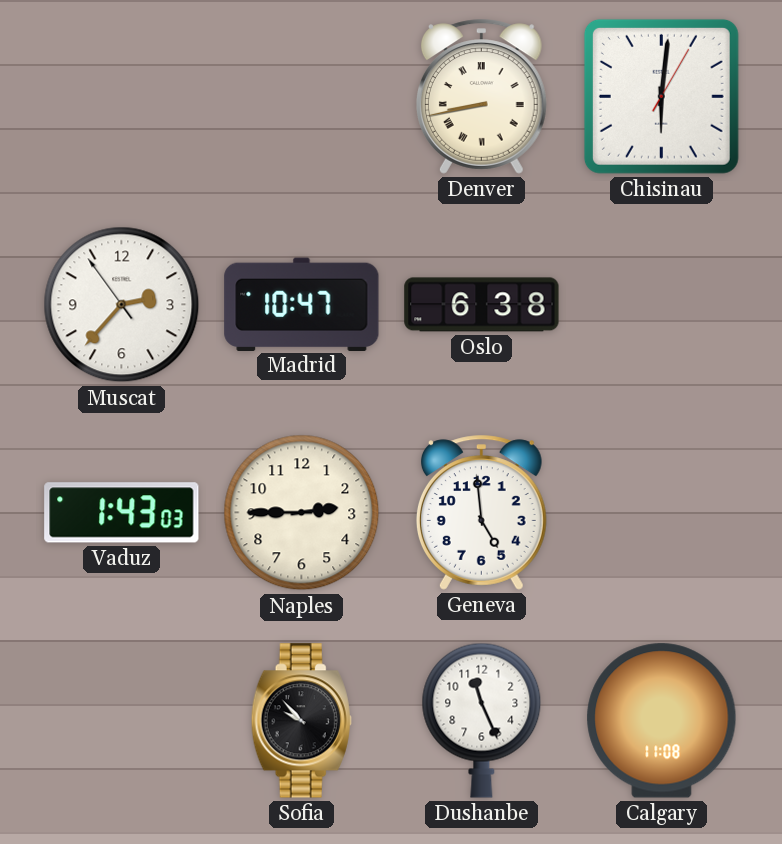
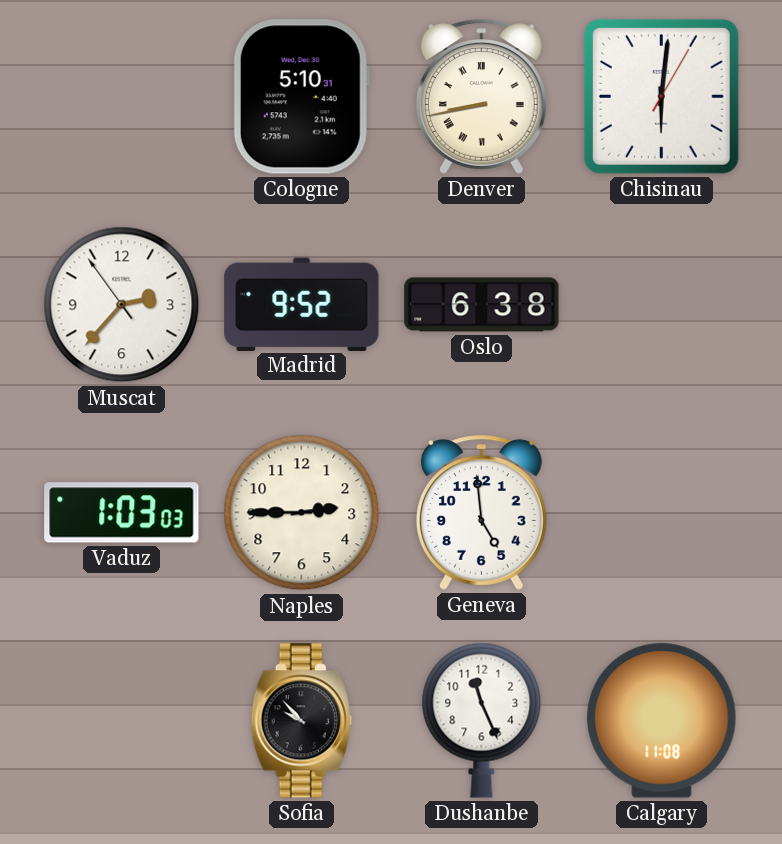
Cologne: none -> 5:10
Madrid: 10:47 -> 9:52
Vaduz: 1:43 -> 1:03
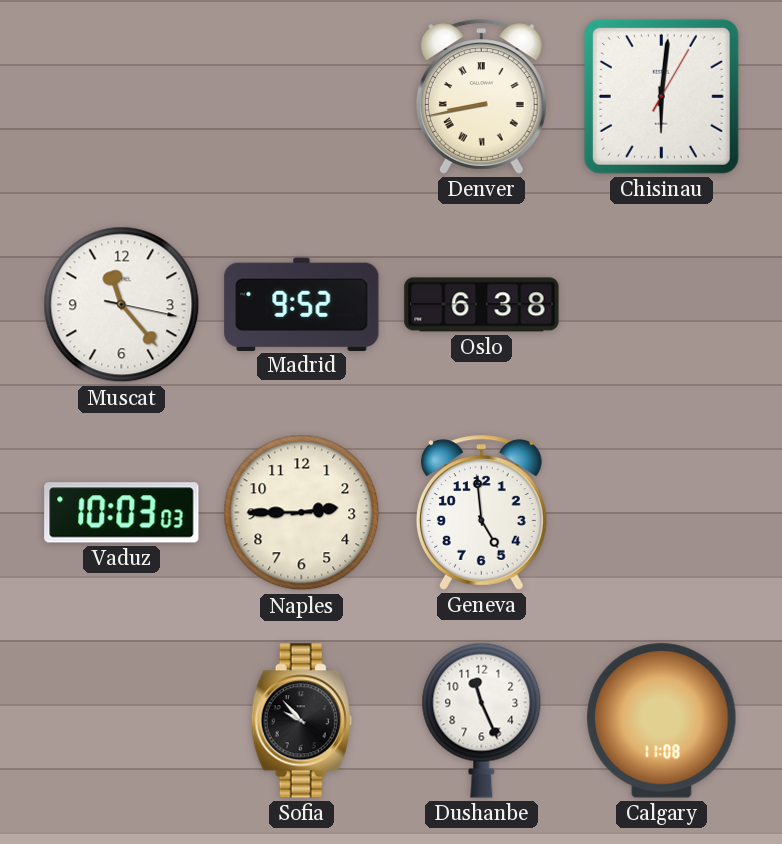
Cologne: 5:10 -> none
Muscat: 2:36 -> 11:23
Vaduz: 1:03 -> 10:03
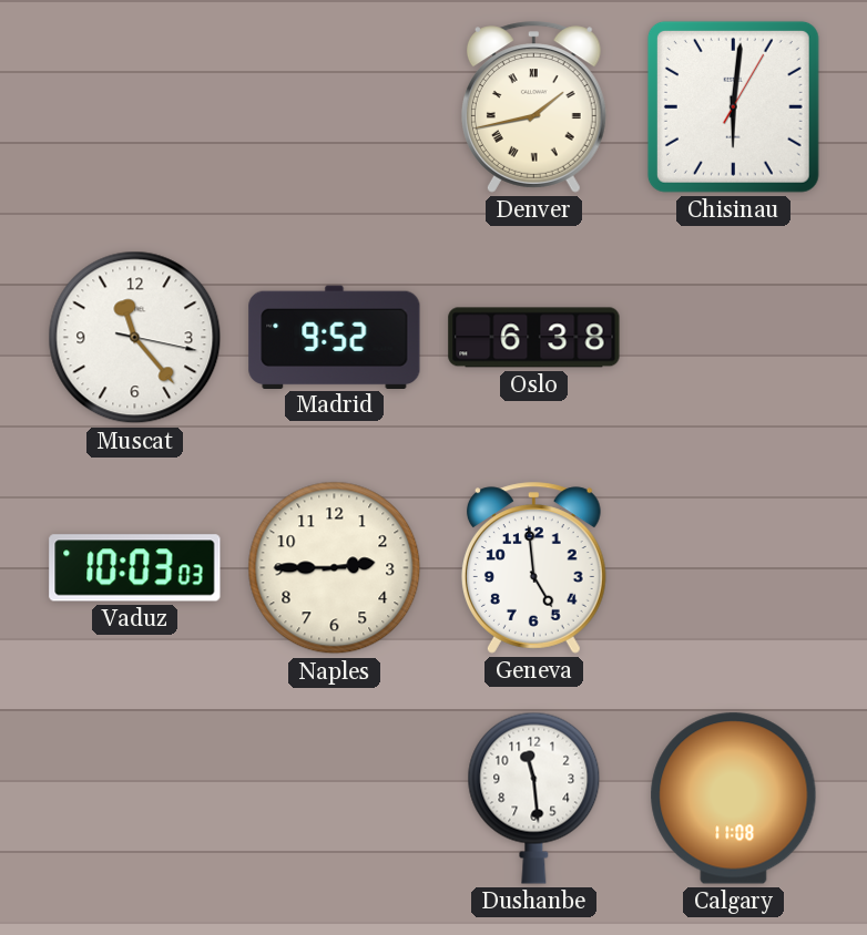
Denver: 8:43 -> 1:43
Sofia: 9:53 -> none
Dushanbe: 11:26 -> 11:29
